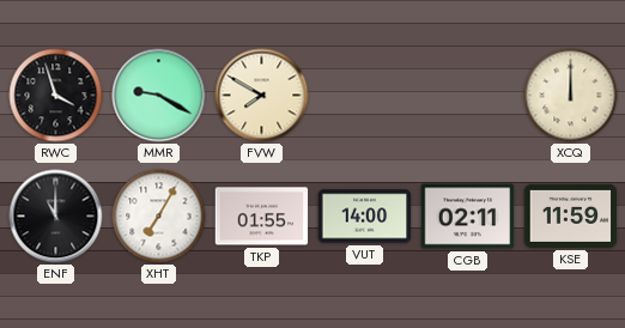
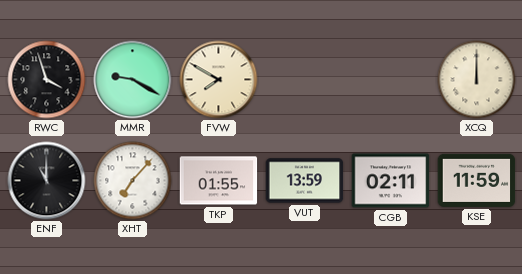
XHT: 7:05 -> 7:07
VUT: 14:00 -> 13:59
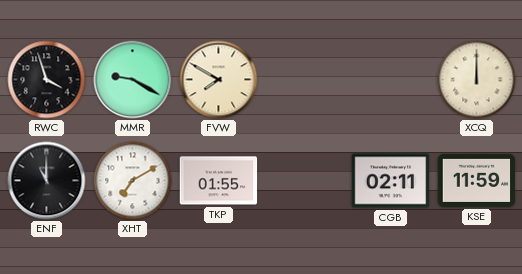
XHT: 7:07 -> 7:10
VUT: 13:59 -> none
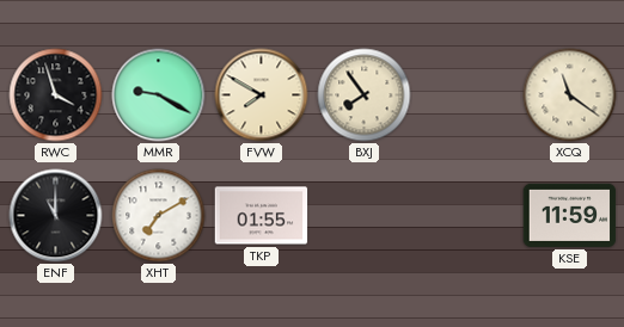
BXJ: none -> 7:54
XCQ: 12:00 -> 11:21
CGB: 02:11 -> none
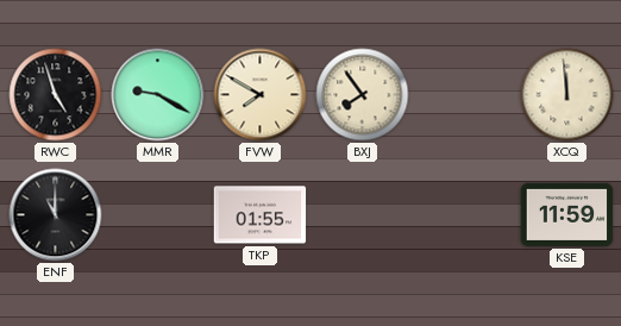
RWC: 3:57 -> 4:57
XCQ: 11:21 -> 11:59
XHT: 7:10 -> none
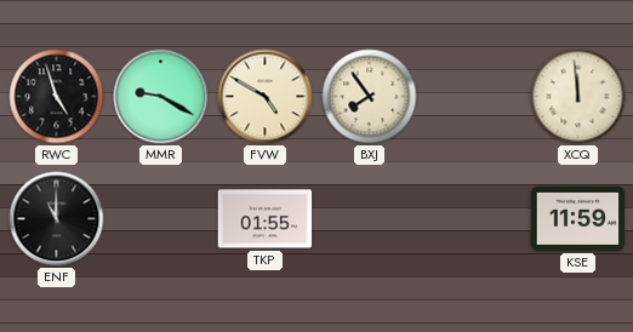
FVW: 7:50 -> 4:50
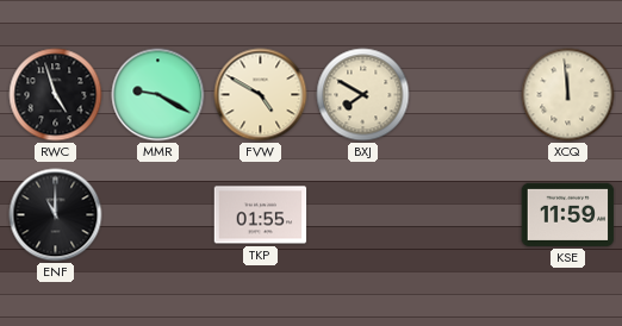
BXJ: 7:54 -> 7:50
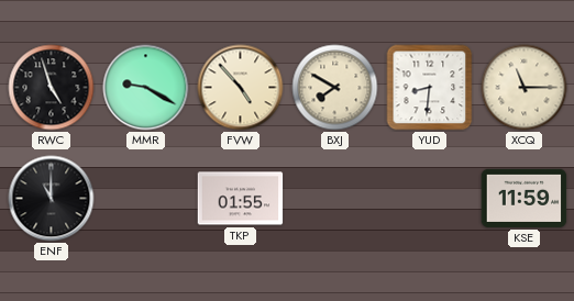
FVW: 4:50 -> 4:53
YUD: none -> 8:31
XCQ: 11:59 -> 11:15
